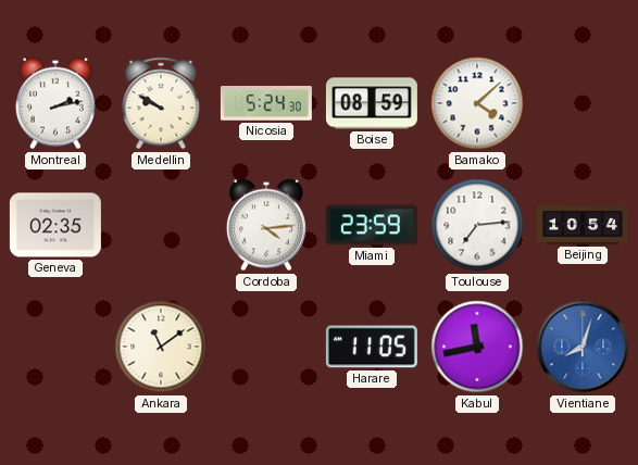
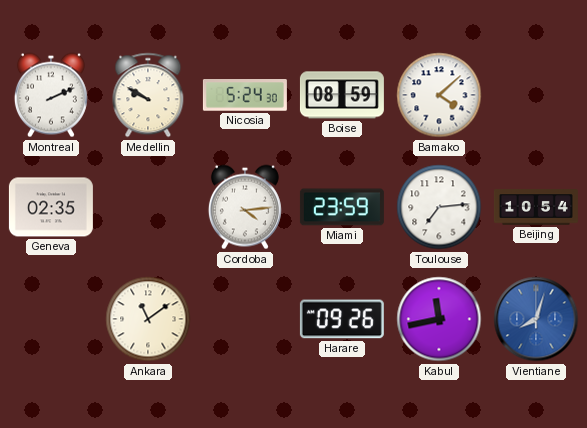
Montreal: 2:13 -> 2:11
Harare: 11:05 -> 09:26
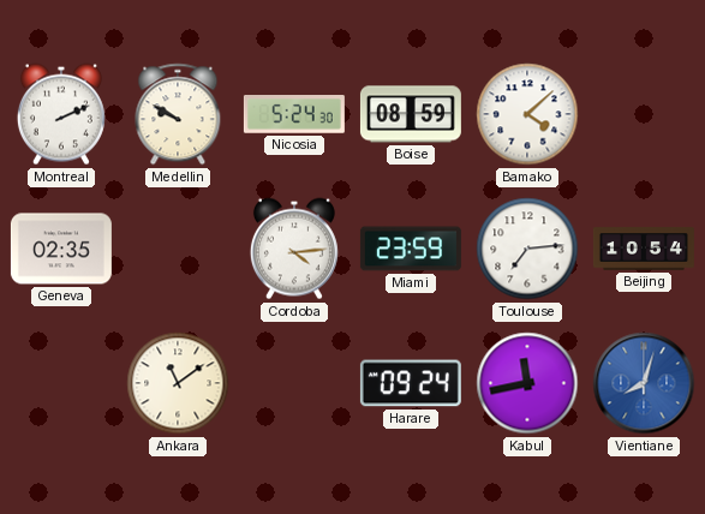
Harare: 09:26 -> 09:24
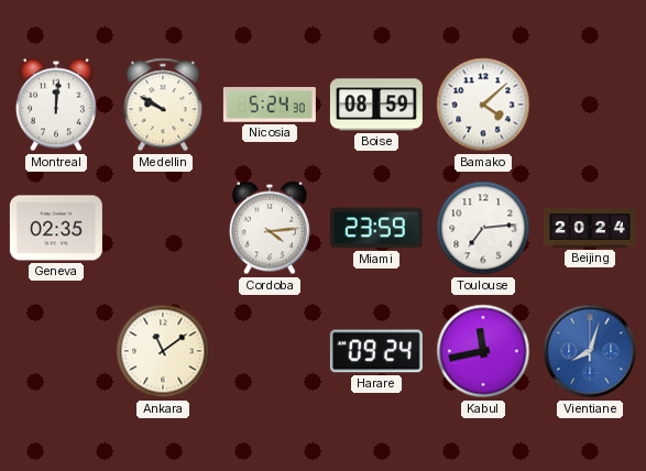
Montreal: 2:11 -> 12:01
Beijing: 10:54 -> 20:24
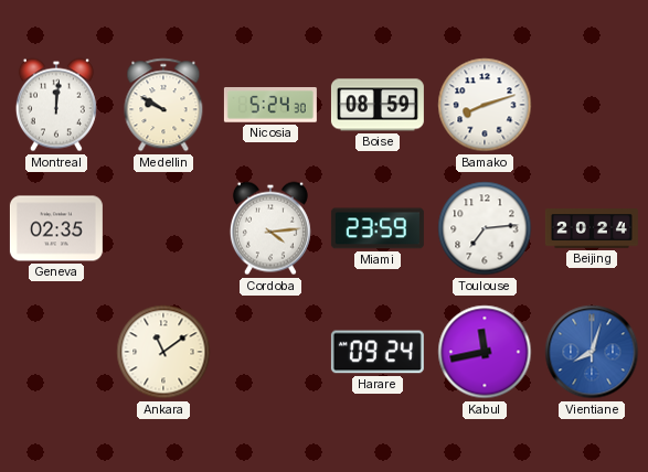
Bamako: 4:08 -> 8:12
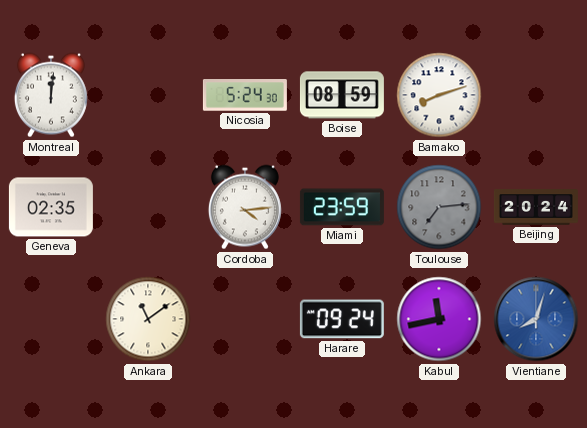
Medellin: 9:50 -> none
Toulouse dial: white -> grey
